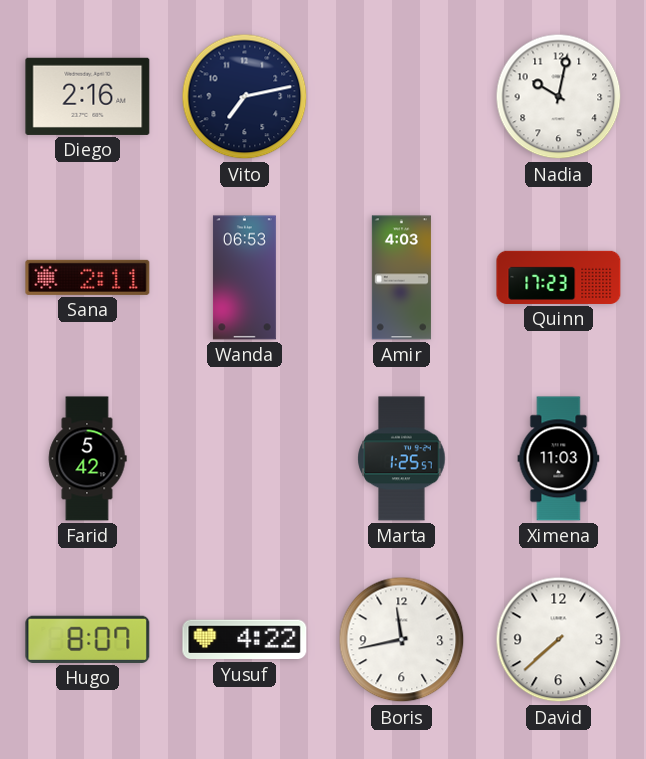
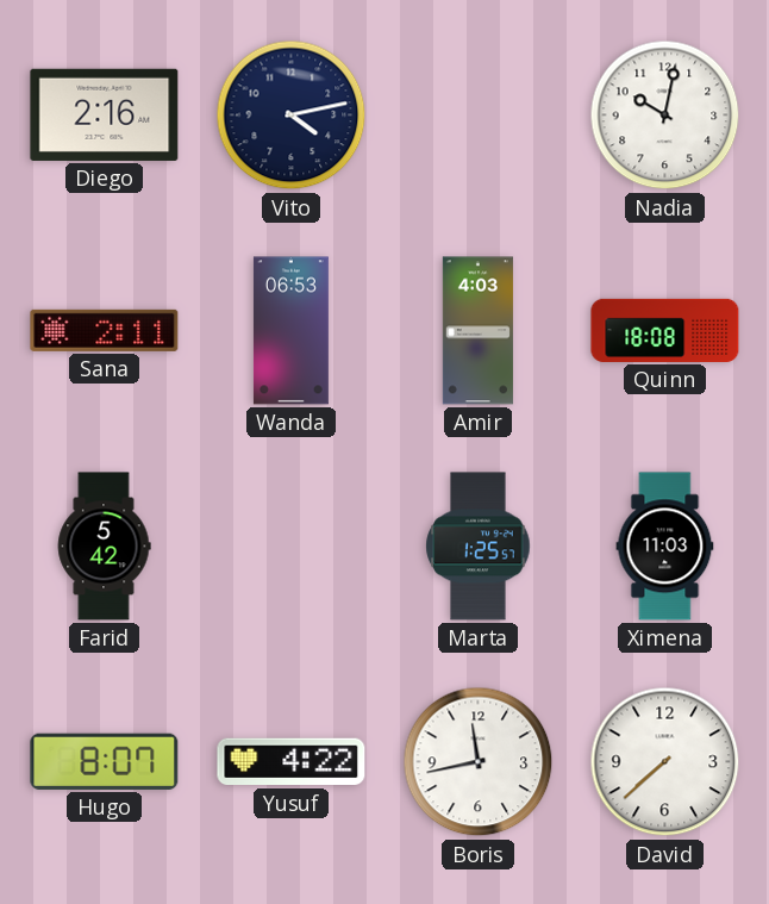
Vito: 7:13 -> 4:13
Quinn: 17:23 -> 18:08
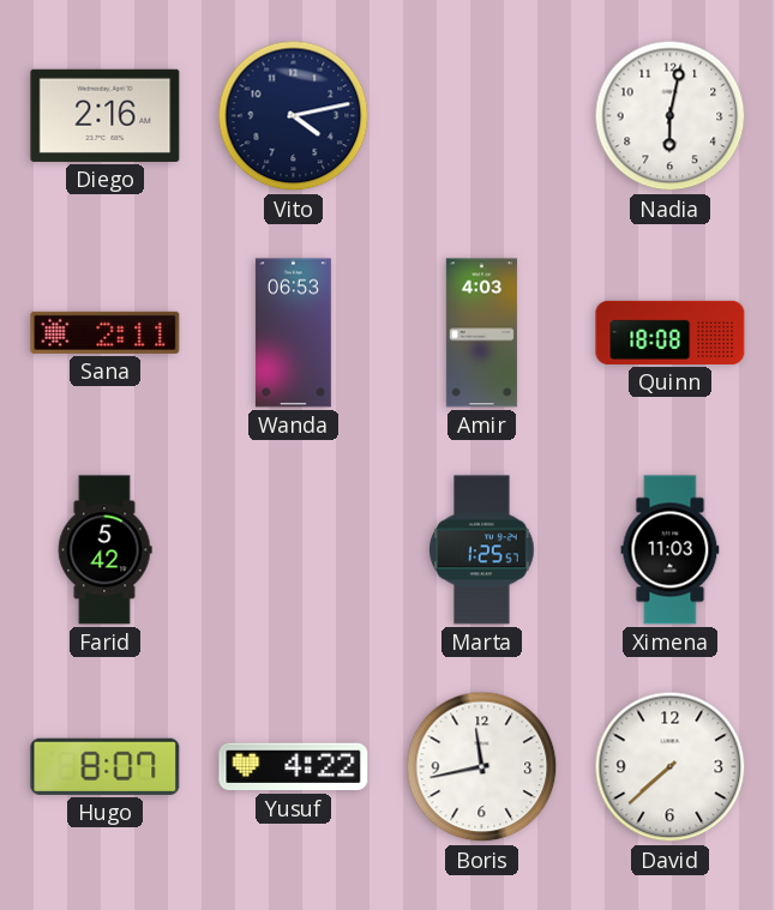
Nadia: 10:02 -> 6:02
